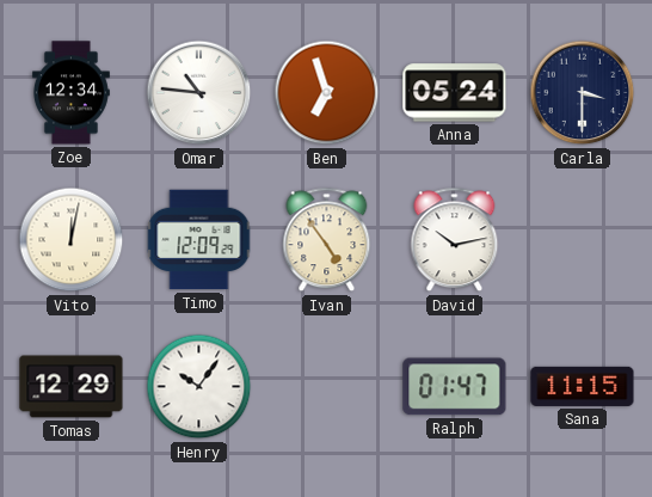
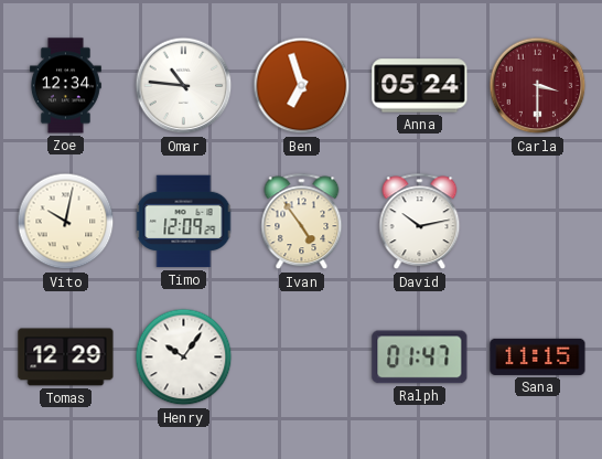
Carla dial: navy -> burgundy
Vito: 12:02 -> 10:02
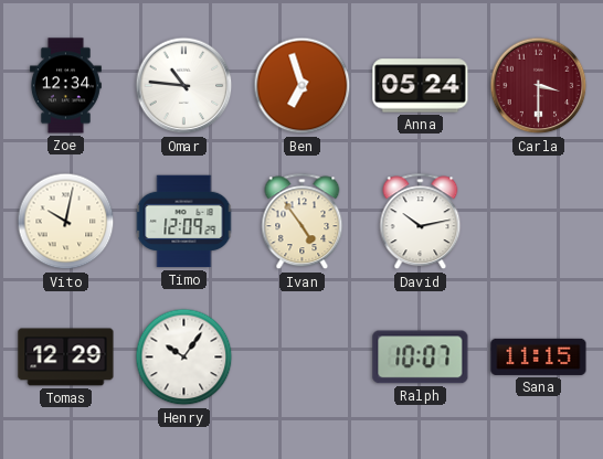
Ralph: 01:47 -> 10:07
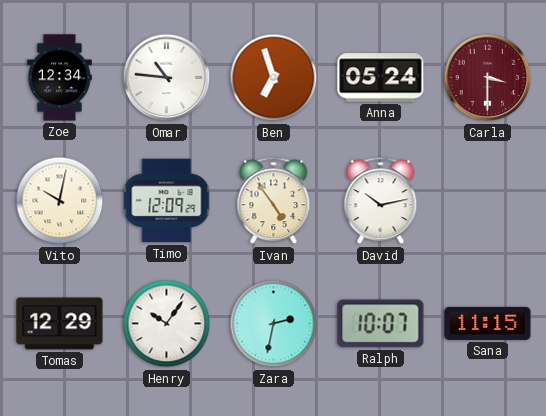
Zara: none -> 2:32
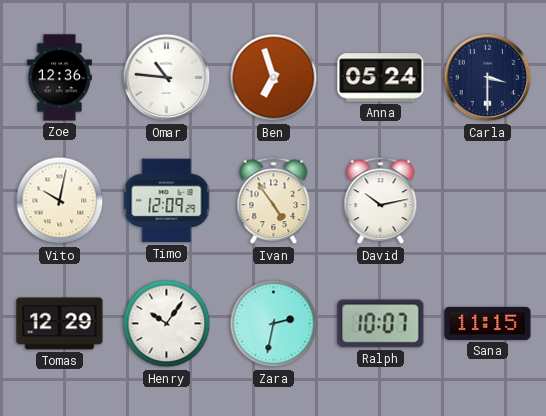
Zoe: 12:34 -> 12:36
Carla dial: burgundy -> navy
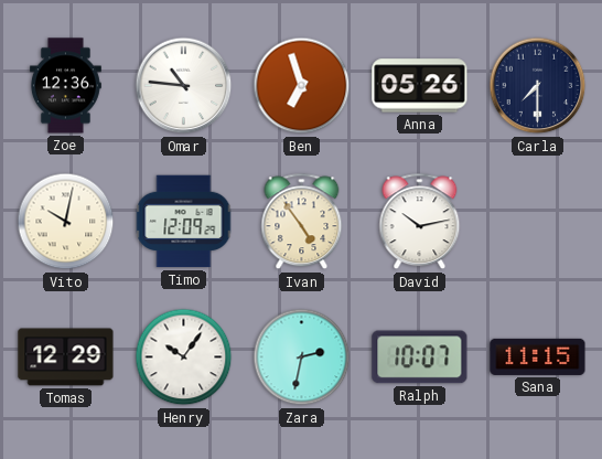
Anna: 05:24 -> 05:26
Carla: 3:30 -> 7:30
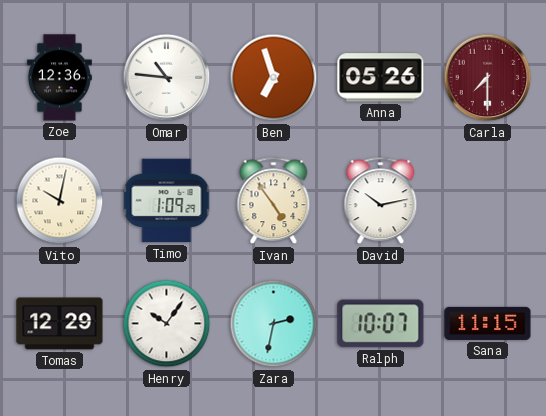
Carla dial: navy -> burgundy
Timo: 12:09 -> 1:09
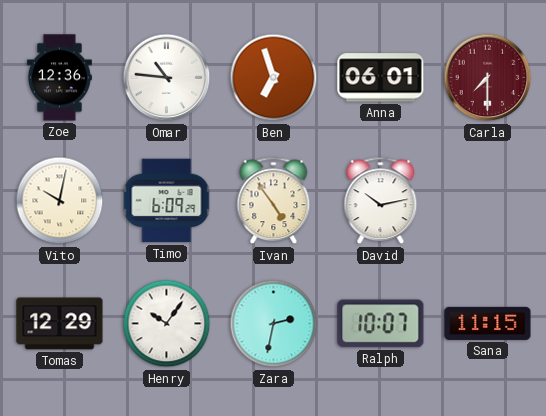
Anna: 05:26 -> 06:01
Timo: 1:09 -> 6:09
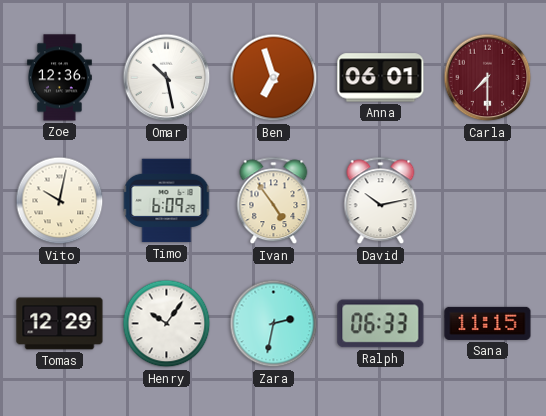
Omar: 10:46 -> 10:28
Ralph: 10:07 -> 06:33
